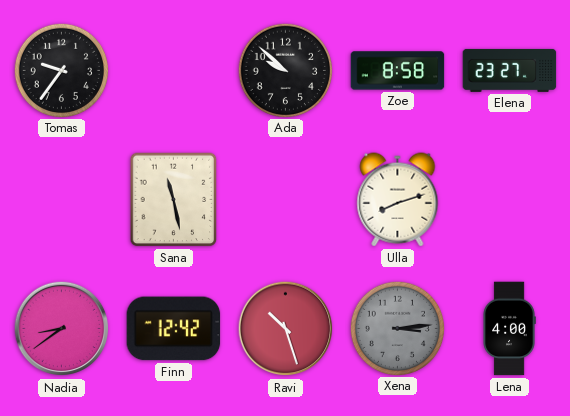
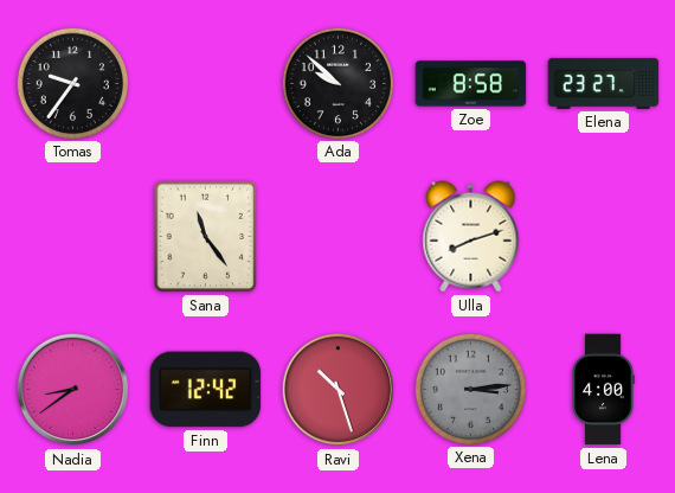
Sana: 11:28 -> 11:24
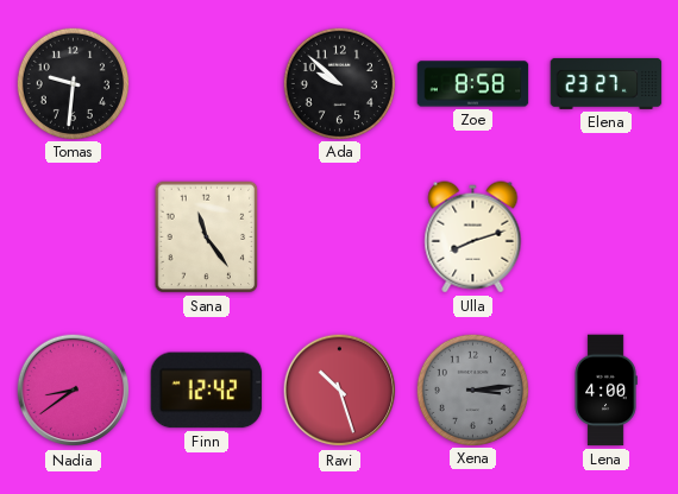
Tomas: 9:36 -> 9:31
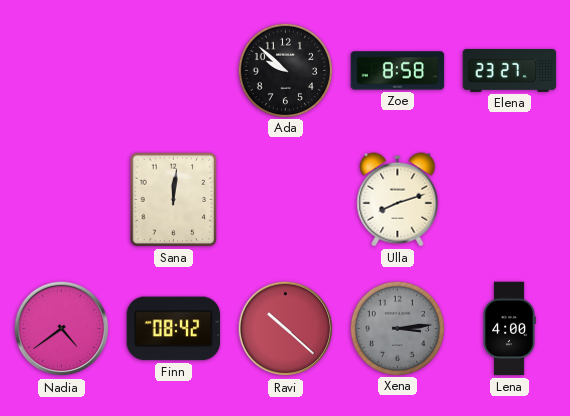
Tomas: 9:31 -> none
Sana: 11:24 -> 12:01
Nadia: 8:39 -> 4:39
Finn: 12:42 -> 08:42
Ravi: 10:27 -> 10:22
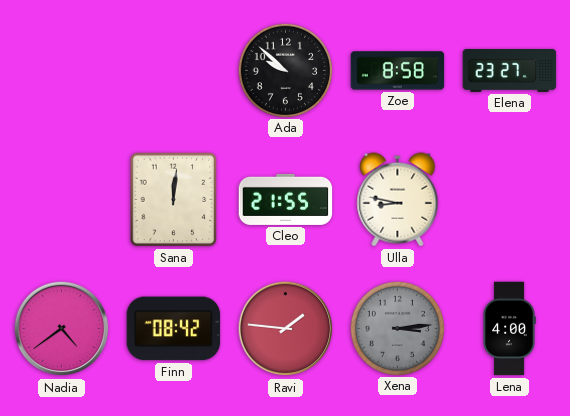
Cleo: none -> 21:55
Ulla: 8:12 -> 8:47
Ravi: 10:22 -> 1:46
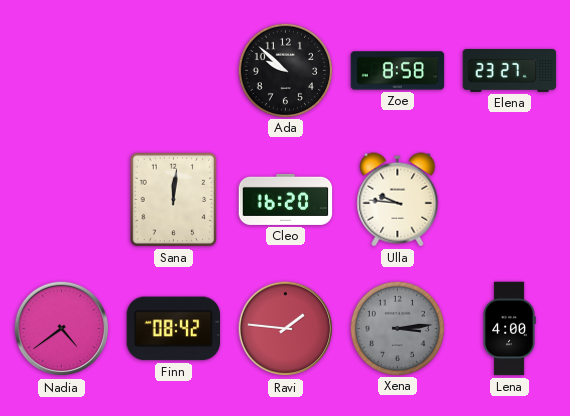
Cleo: 21:55 -> 16:20
Ulla: 8:47 -> 9:46
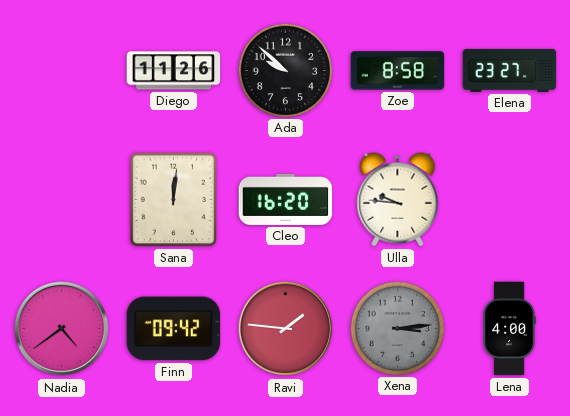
Diego: none -> 11:26
Finn: 08:42 -> 09:42
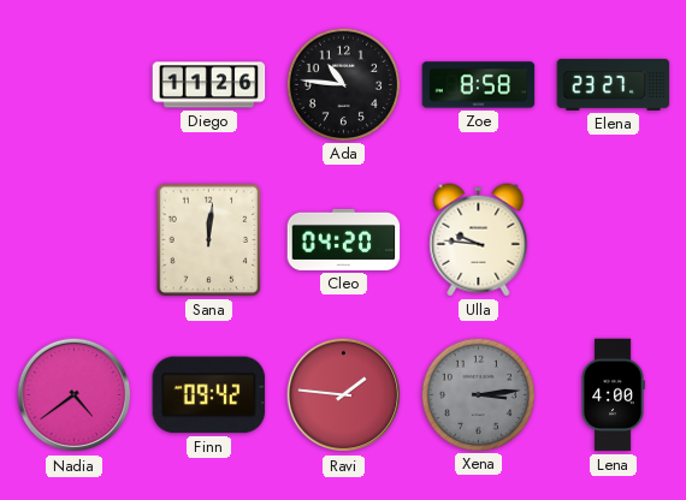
Ada: 9:52 -> 10:46
Cleo: 16:20 -> 04:20
